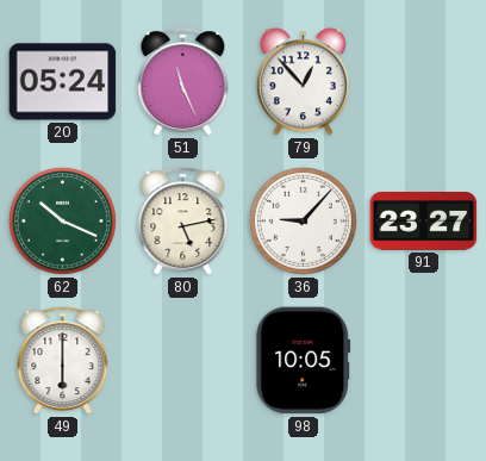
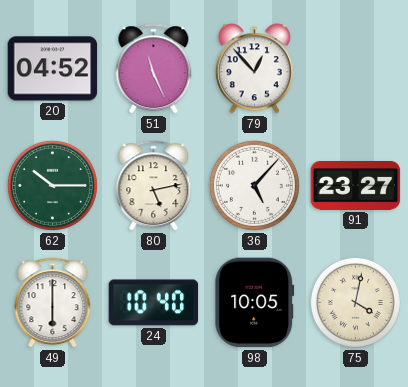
20: 05:24 -> 04:52
62: 10:19 -> 10:15
36: 9:07 -> 5:07
24: none -> 10:40
75: none -> 4:02
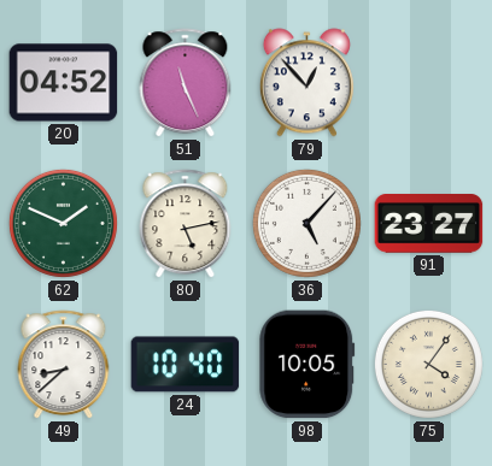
62: 10:15 -> 1:49
49: 6:00 -> 8:38
75: 4:02 -> 4:06
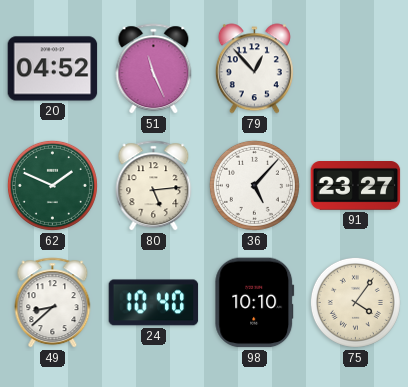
80: 5:13 -> 5:14
98: 10:05 -> 10:10
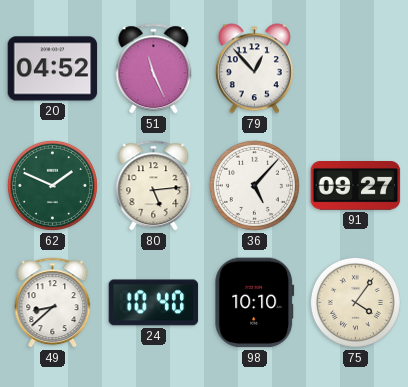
91: 23:27 -> 09:27
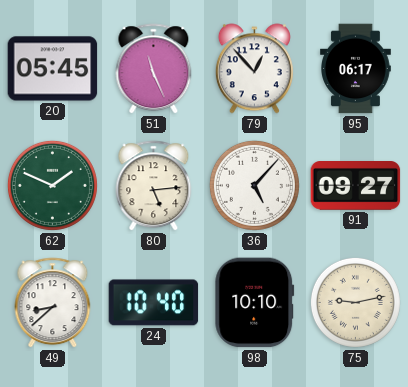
20: 04:52 -> 05:45
95: none -> 06:17
75: 4:06 -> 9:13
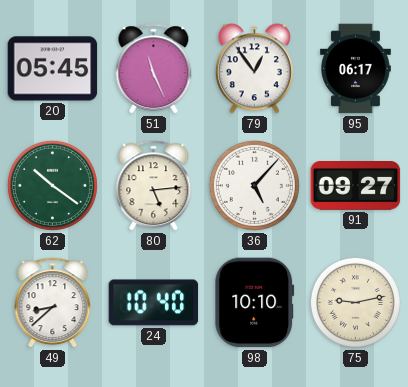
79: 12:53 -> 12:54
62: 1:49 -> 10:21
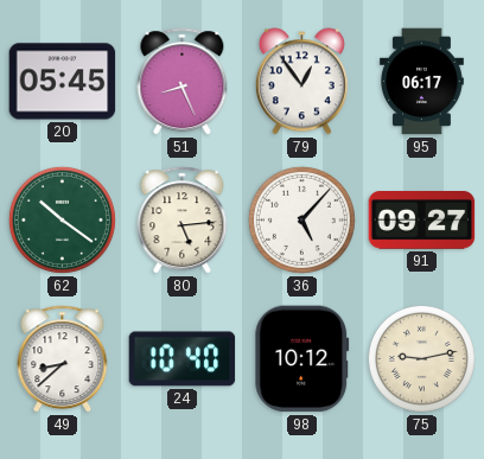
51: 11:26 -> 8:26
98: 10:10 -> 10:12
